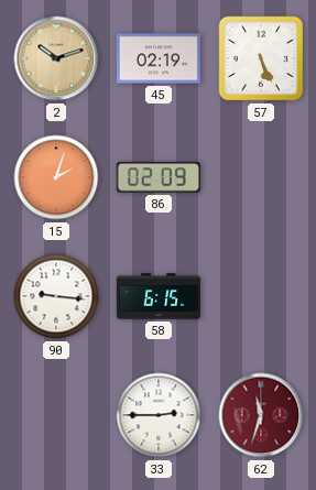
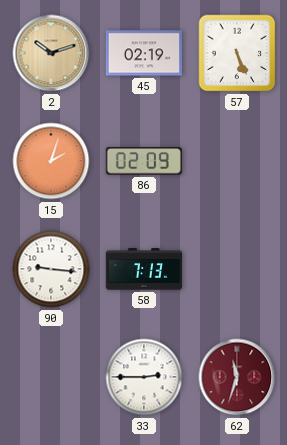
58: 6:15 -> 7:13
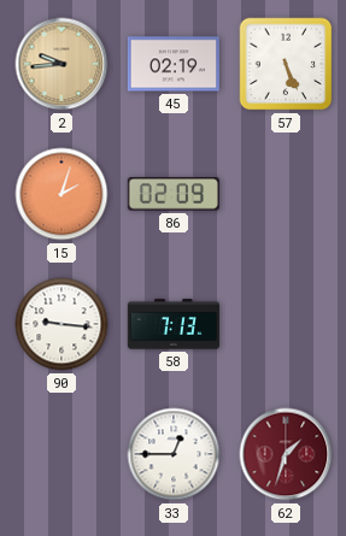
2: 10:12 -> 9:44
33: 2:45 -> 12:45
62: 11:33 -> 1:33
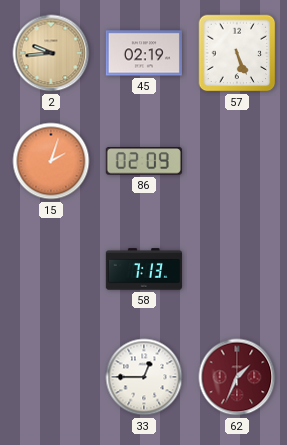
90: 9:16 -> none
62: 1:33 -> 1:34
